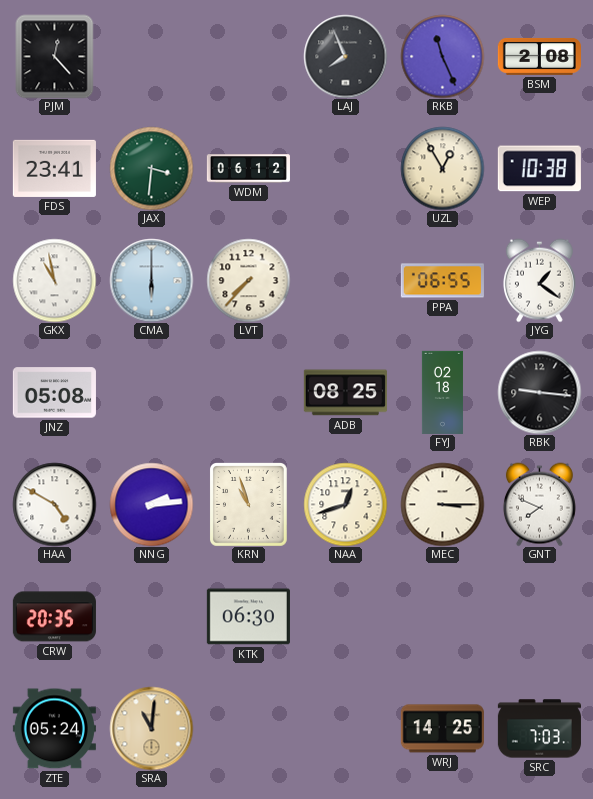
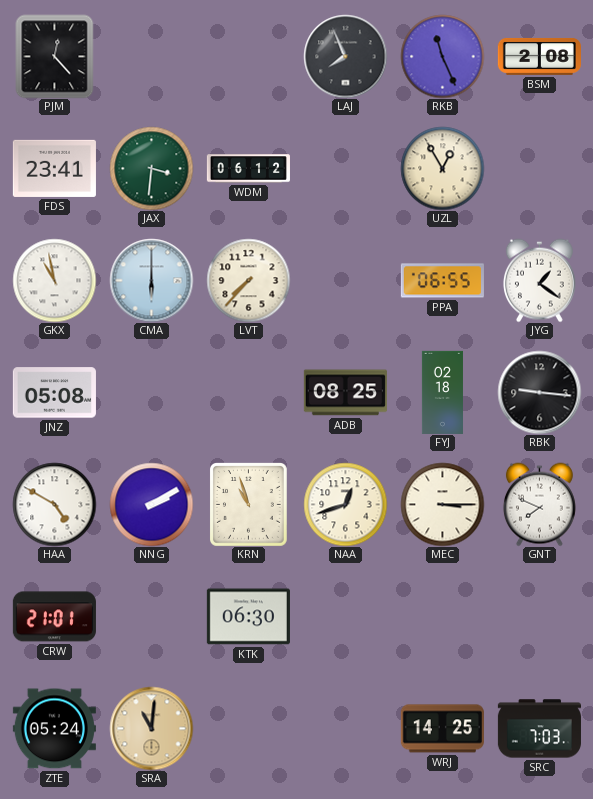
WEP: 10:38 -> none
NNG: 2:14 -> 2:10
CRW: 20:35 -> 21:01
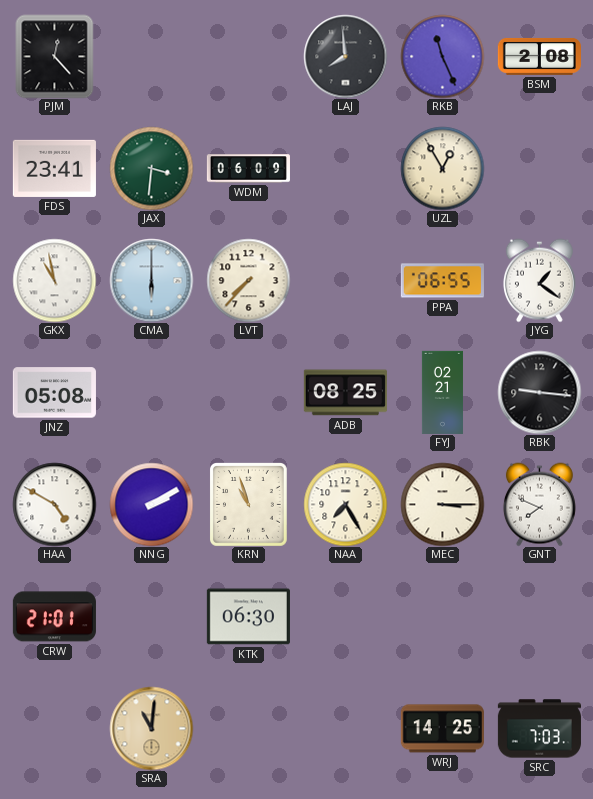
LAJ: 7:56 -> 7:59
WDM: 06:12 -> 06:09
FYJ: 02:18 -> 02:21
NAA: 12:42 -> 7:25
ZTE: 05:24 -> none
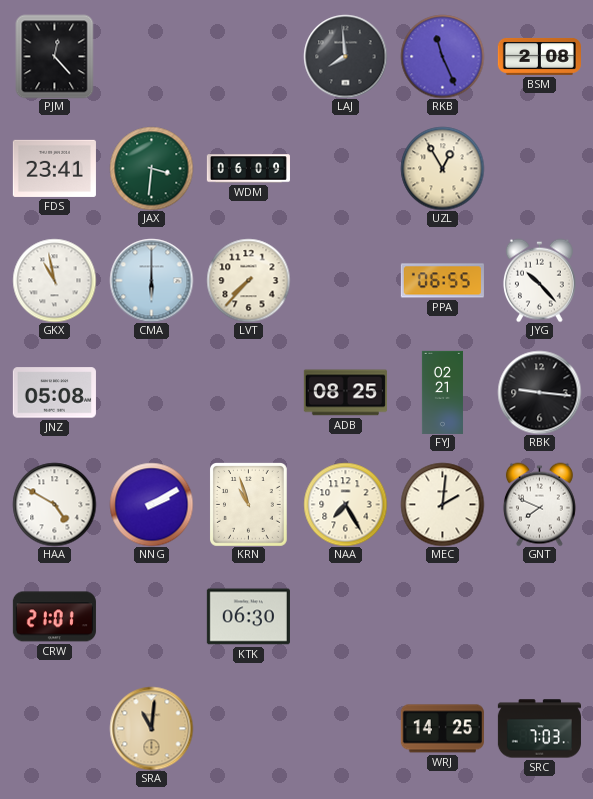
JYG: 1:21 -> 10:23
MEC: 3:15 -> 2:01
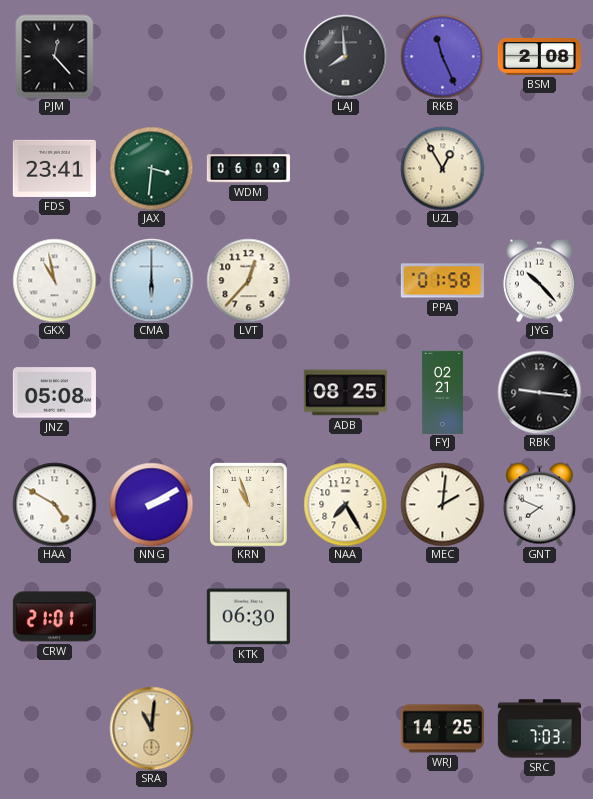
LVT: 7:37 -> 12:37
PPA: 06:55 -> 01:58
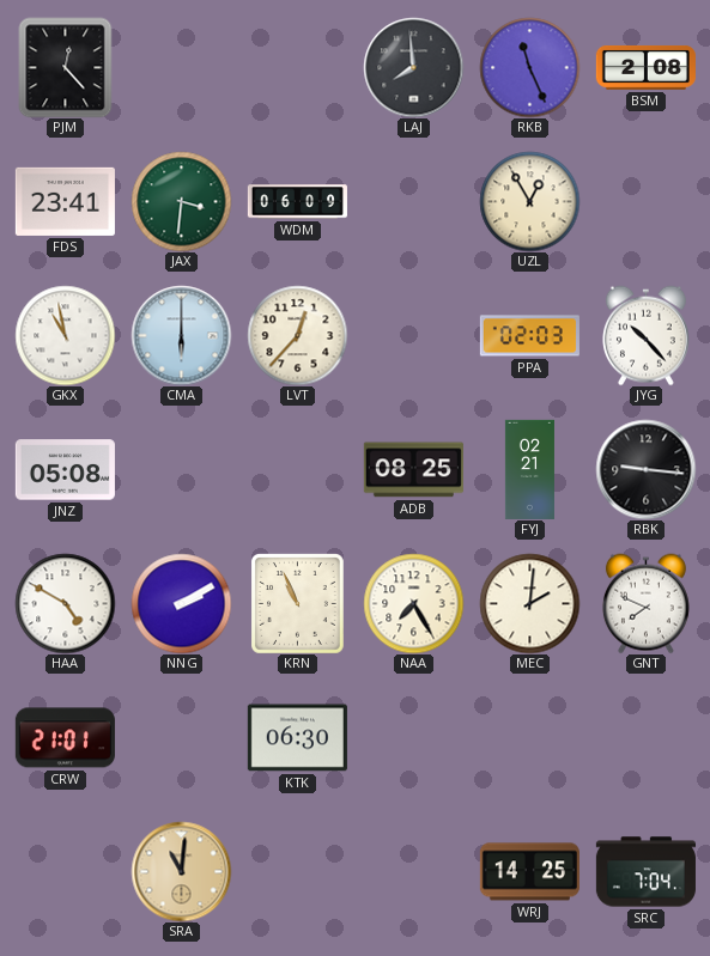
PPA: 01:58 -> 02:03
KRN: 10:57 -> 10:56
SRC: 7:03 -> 7:04
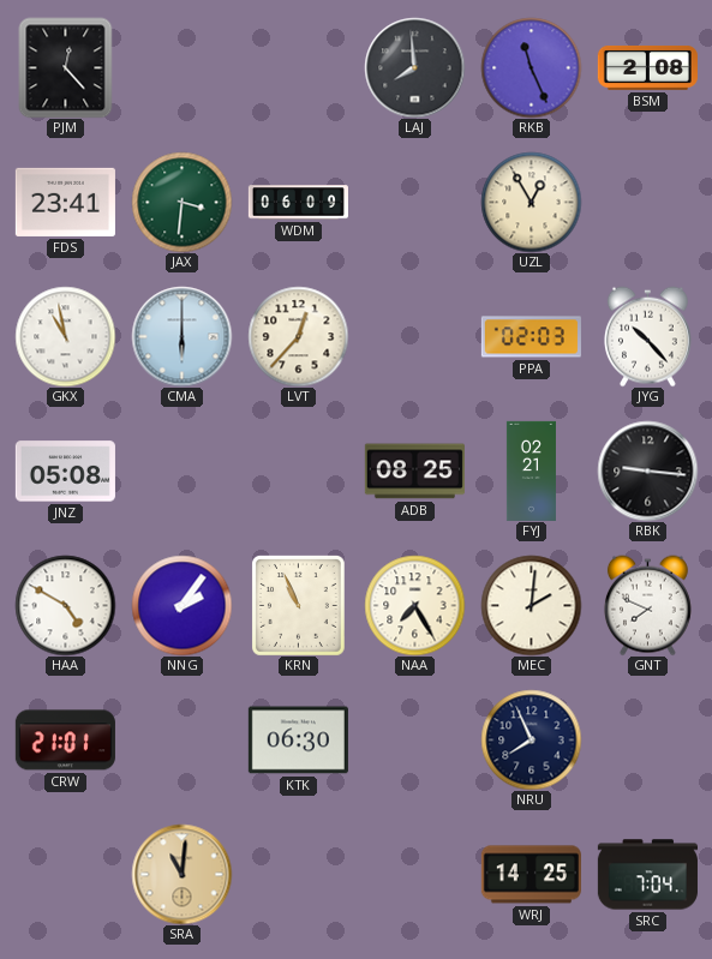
NNG: 2:10 -> 2:06
NRU: none -> 7:56
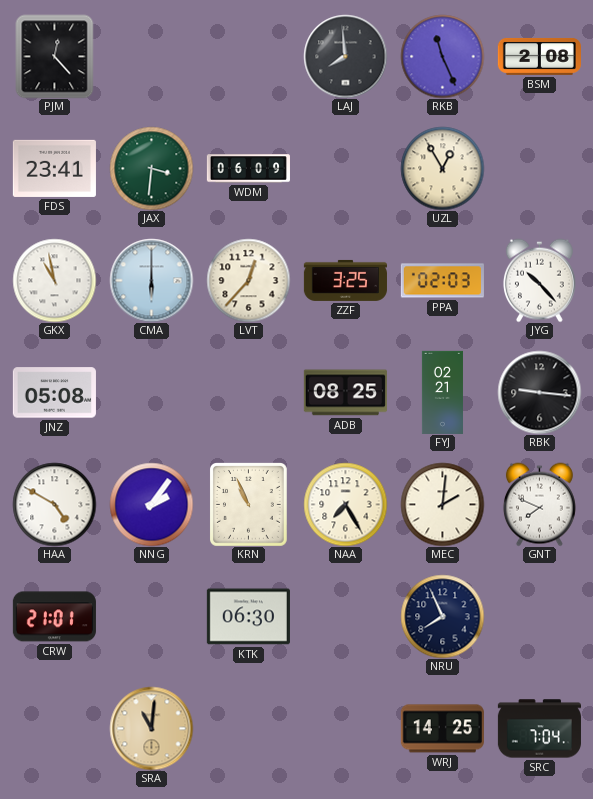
ZZF: none -> 3:25
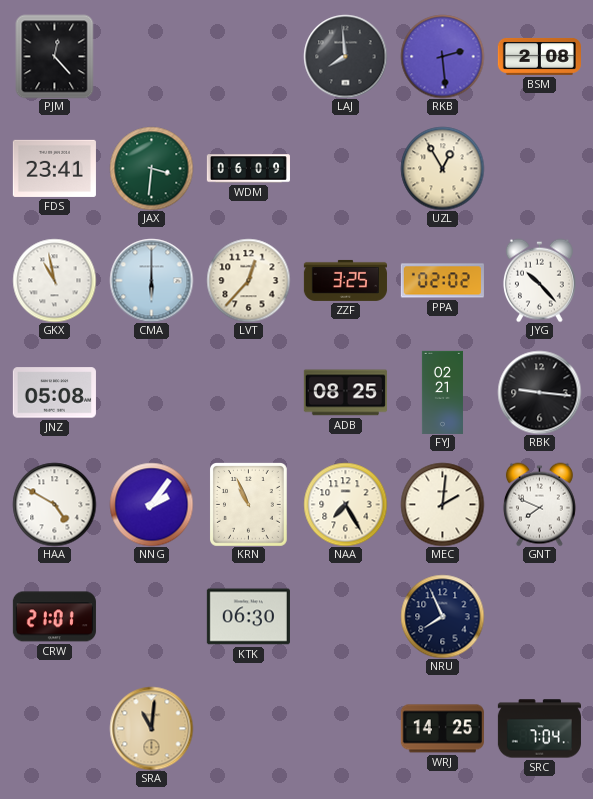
RKB: 11:26 -> 2:29
PPA: 02:03 -> 02:02
